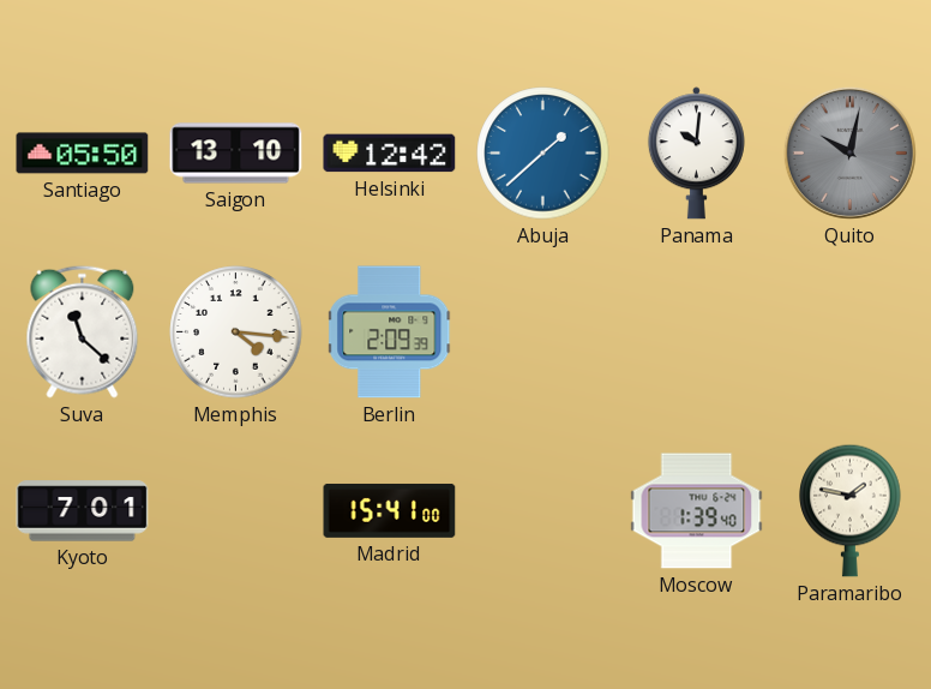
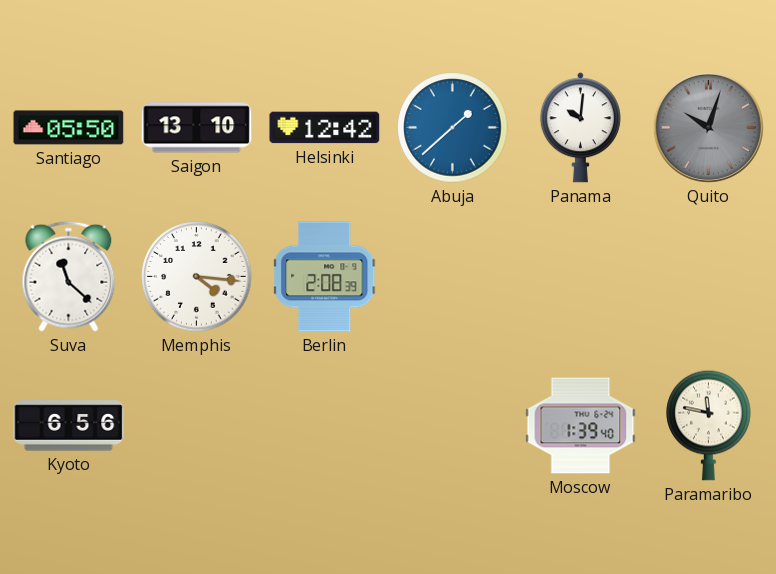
Quito: 10:02 -> 10:03
Berlin: 2:09 -> 2:08
Kyoto: 7:01 -> 6:56
Madrid: 15:41 -> none
Paramaribo: 1:47 -> 11:47
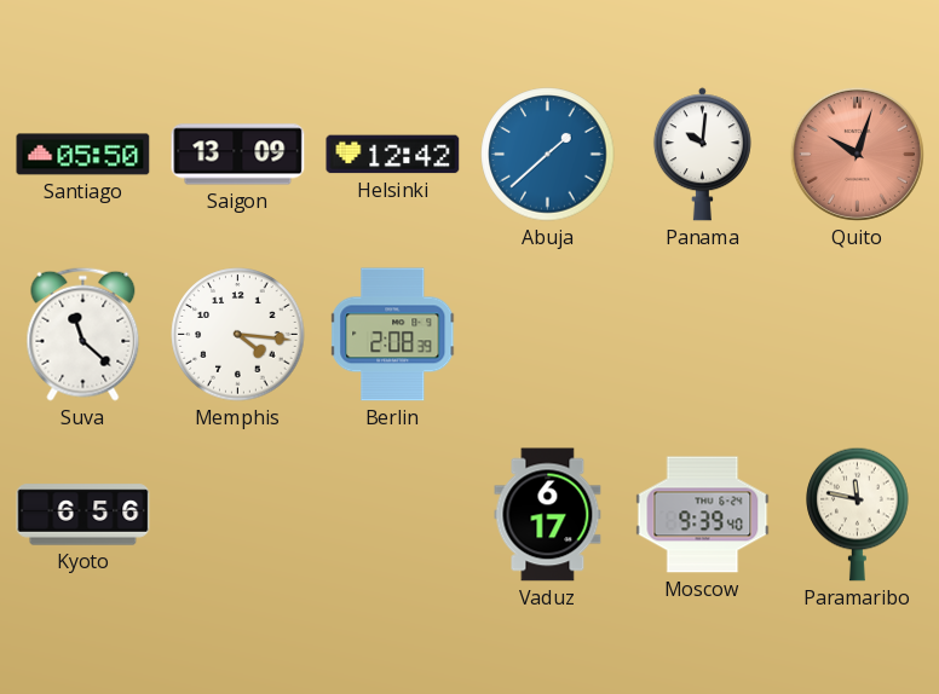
Saigon: 13:10 -> 13:09
Quito dial: grey -> salmon
Vaduz: none -> 6:17
Moscow: 1:39 -> 9:39
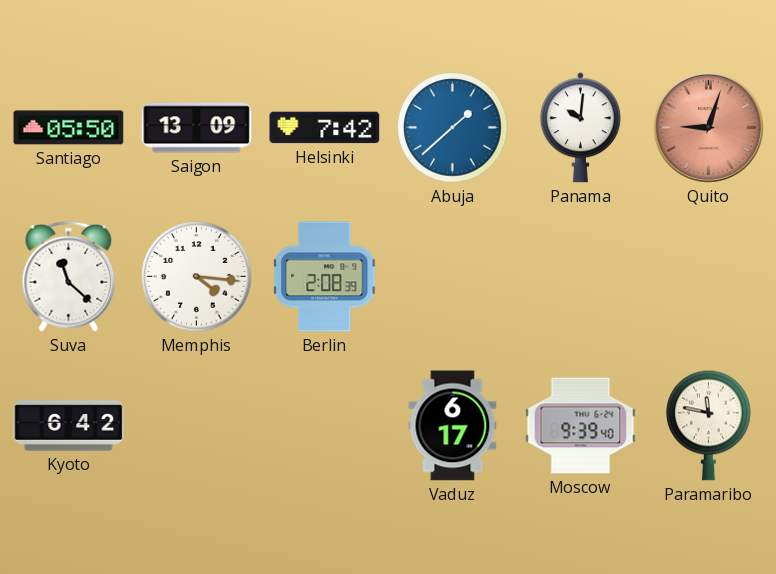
Helsinki: 12:42 -> 7:42
Quito: 10:03 -> 9:03
Kyoto: 6:56 -> 6:42
